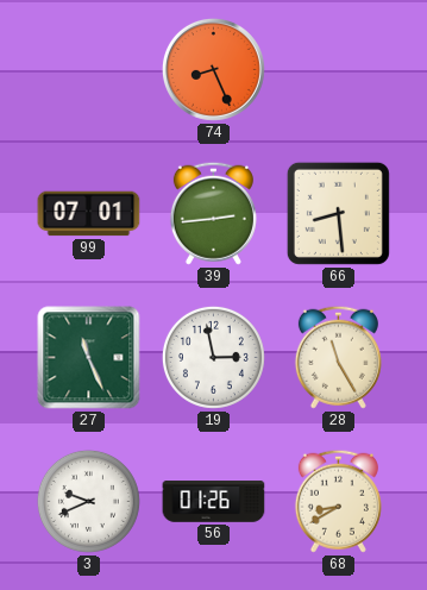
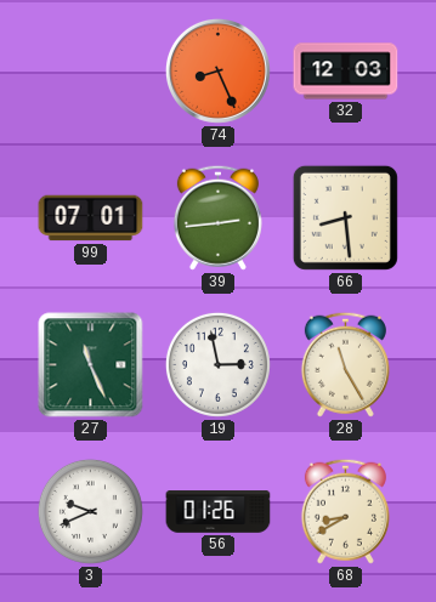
32: none -> 12:03
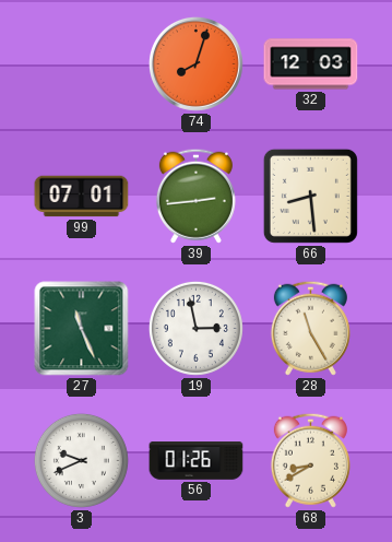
74: 8:26 -> 8:03
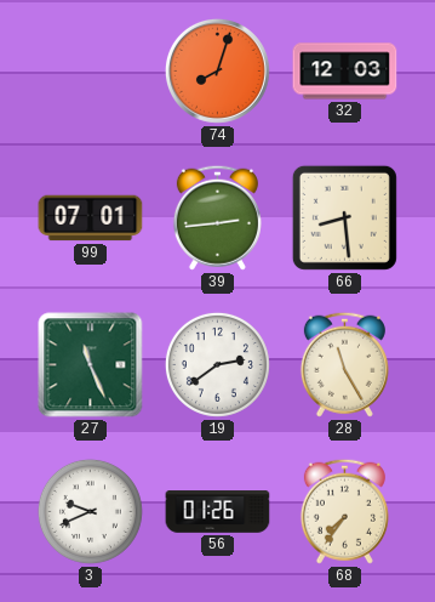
19: 2:58 -> 2:39
68: 8:40 -> 7:36
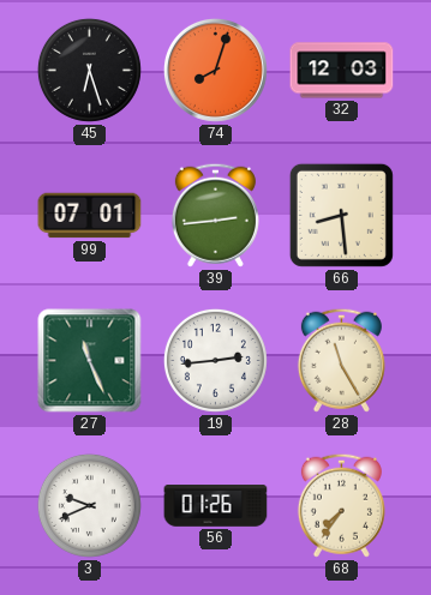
45: none -> 6:27
19: 2:39 -> 2:44
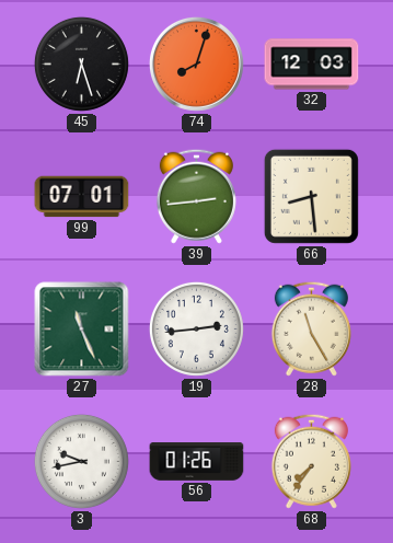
3: 9:41 -> 9:43
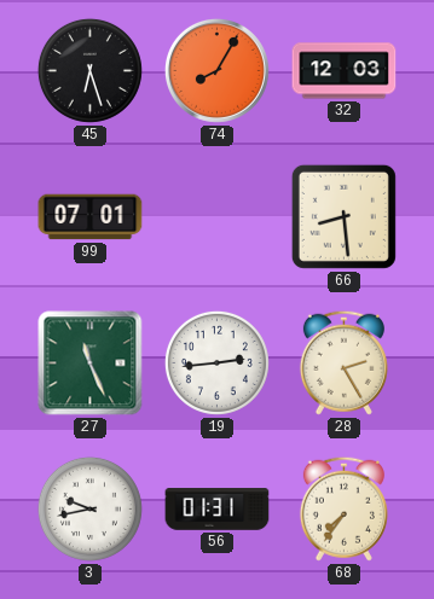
74: 8:03 -> 8:05
39: 2:44 -> none
28: 11:25 -> 2:25
56: 01:26 -> 01:31
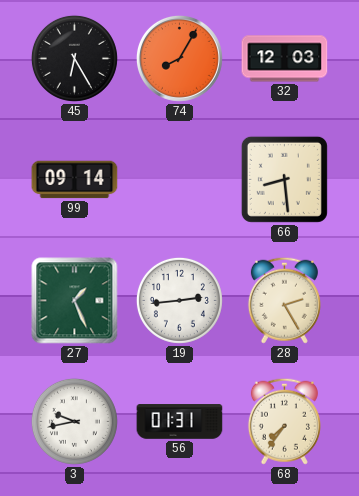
45: 6:27 -> 6:25
99: 07:01 -> 09:14
27: 11:26 -> 1:26
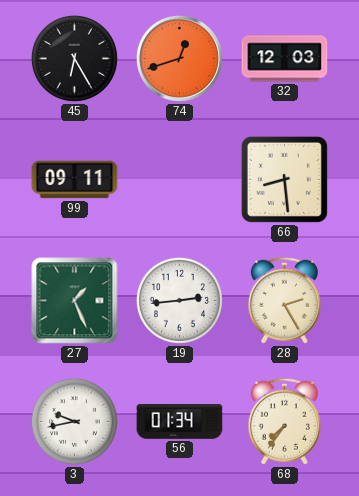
74: 8:05 -> 12:42
99: 09:14 -> 09:11
56: 01:31 -> 01:34
